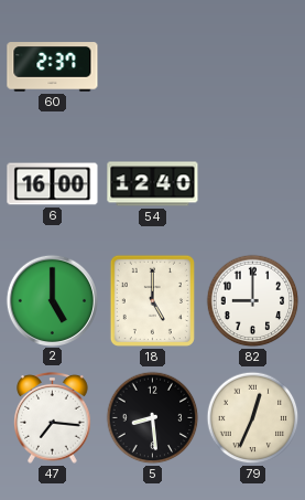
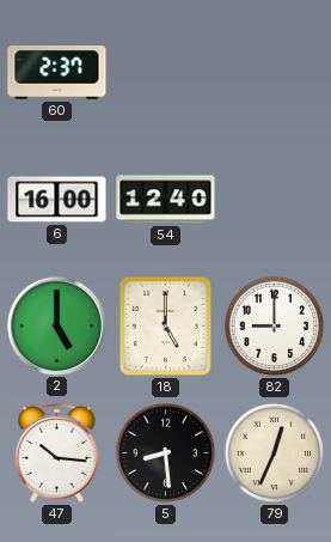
47: 7:16 -> 10:16
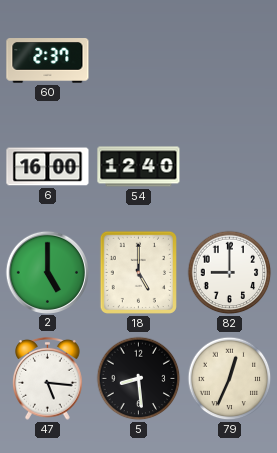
47: 10:16 -> 5:16
